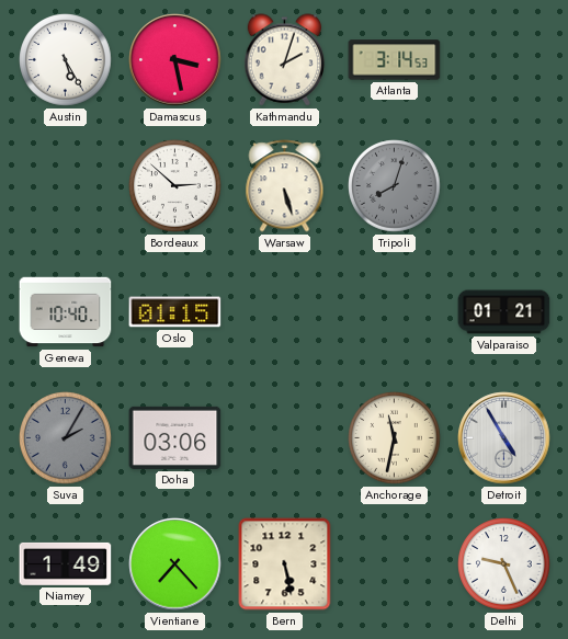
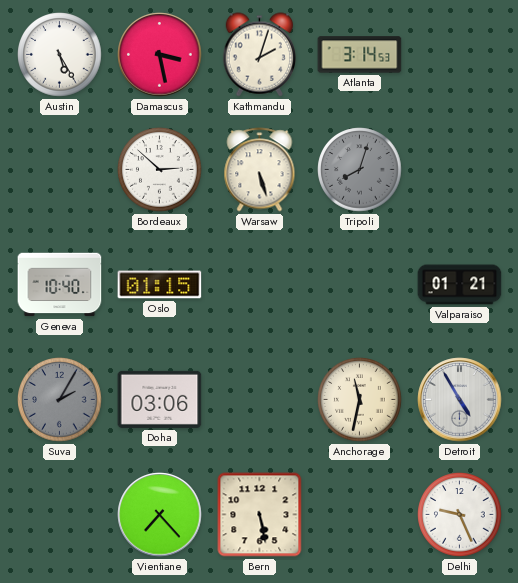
Niamey: 1:49 -> none
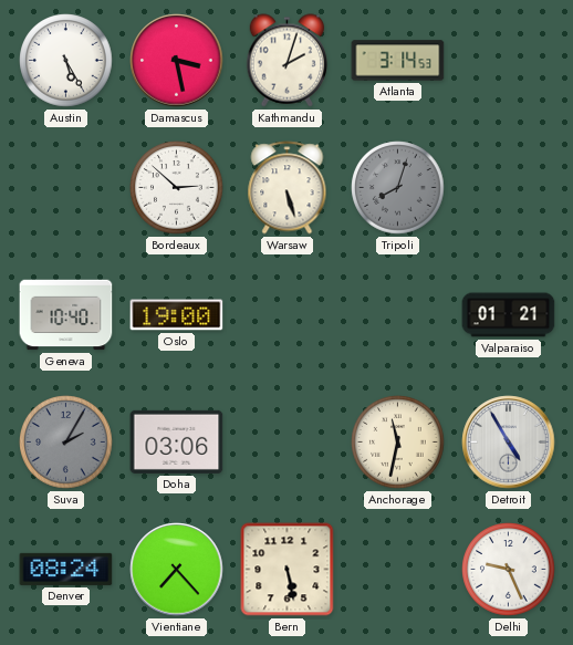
Oslo: 01:15 -> 19:00
Denver: none -> 08:24
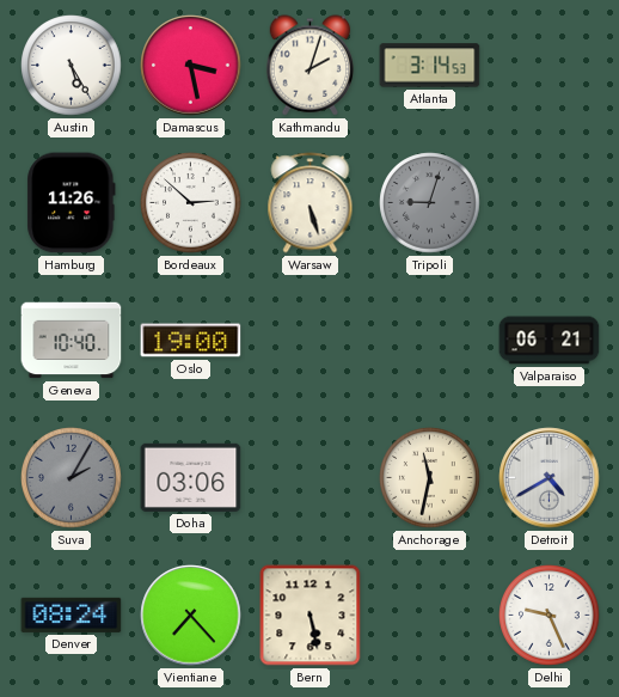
Hamburg: none -> 11:26
Tripoli: 8:03 -> 9:03
Valparaiso: 01:21 -> 06:21
Detroit: 4:55 -> 4:40
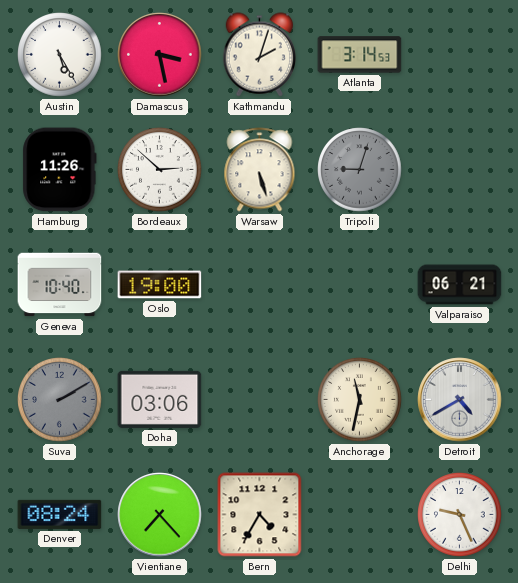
Suva: 2:05 -> 2:10
Bern: 5:28 -> 4:35
